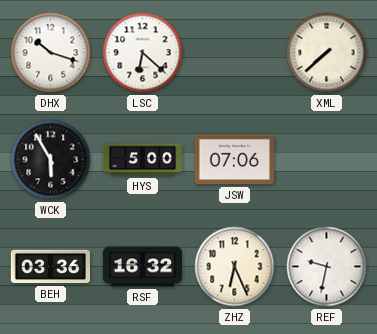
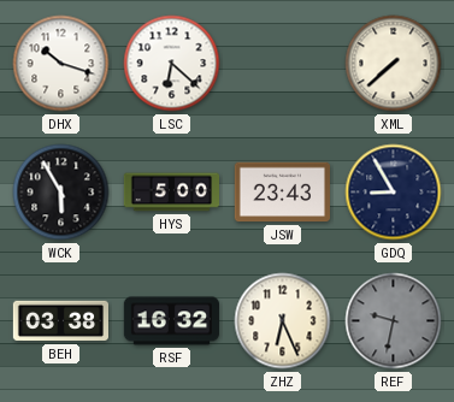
JSW: 07:06 -> 23:43
GDQ: none -> 8:55
BEH: 03:36 -> 03:38
REF dial: white -> grey
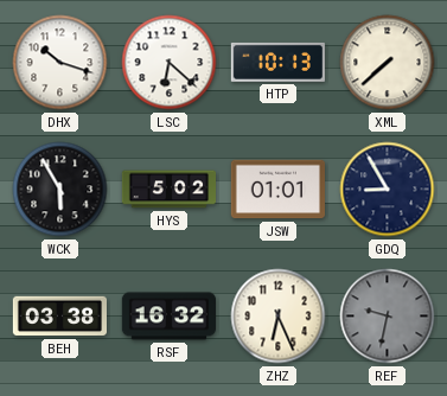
HTP: none -> 10:13
HYS: 5:00 -> 5:02
JSW: 23:43 -> 01:01
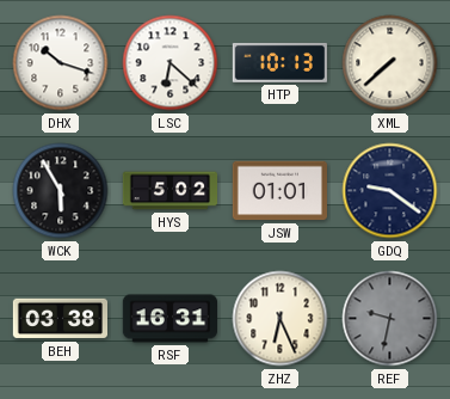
GDQ: 8:55 -> 9:21
RSF: 16:32 -> 16:31
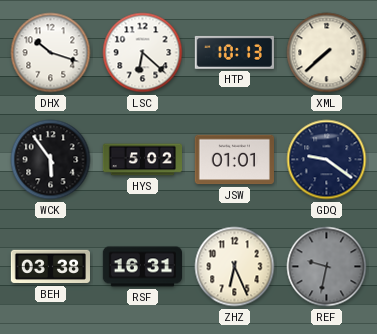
WCK: 5:55 -> 5:54
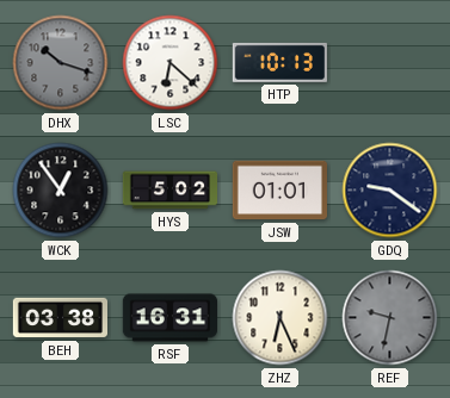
DHX dial: white -> grey
XML: 7:38 -> none
WCK: 5:54 -> 12:54
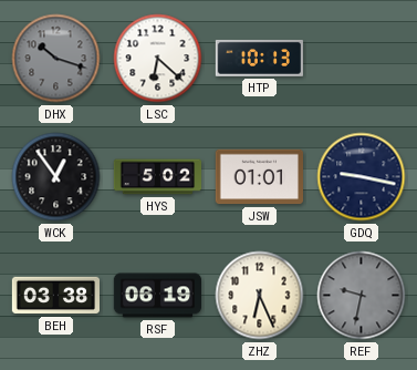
GDQ: 9:21 -> 9:17
RSF: 16:31 -> 06:19
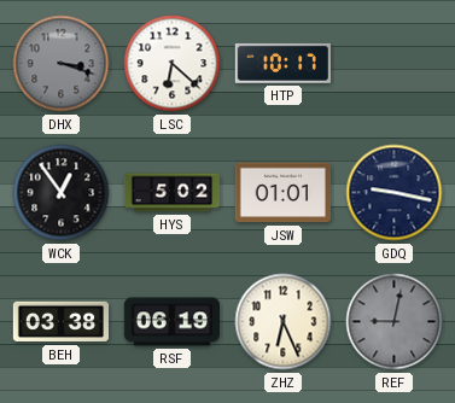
DHX: 10:18 -> 3:18
HTP: 10:13 -> 10:17
REF: 9:32 -> 9:02
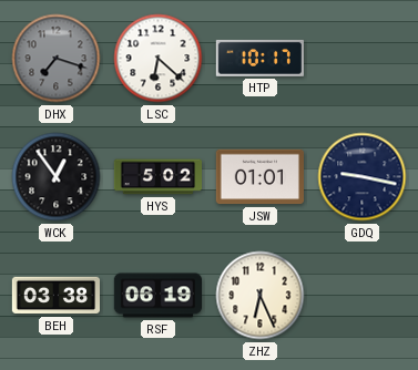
DHX: 3:18 -> 7:18
REF: 9:02 -> none
